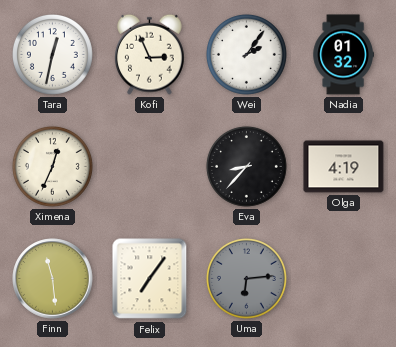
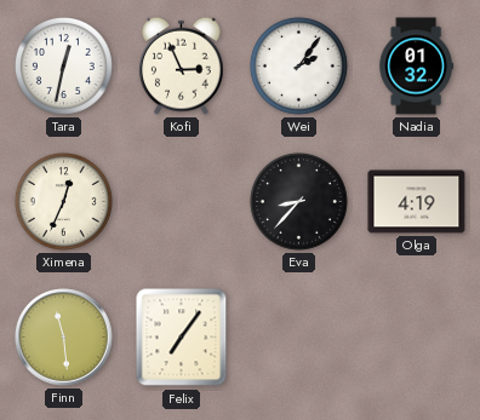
Uma: 6:14 -> none
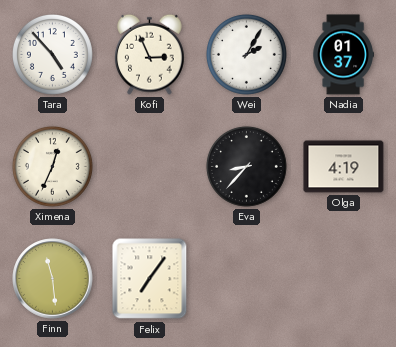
Tara: 12:32 -> 4:53
Wei: 2:06 -> 2:05
Nadia: 01:32 -> 01:37
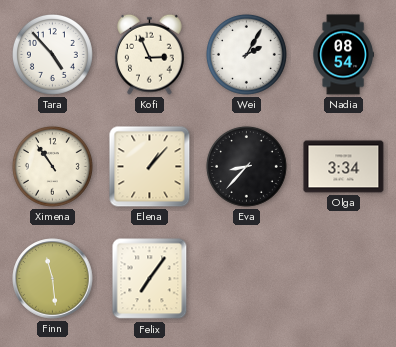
Nadia: 01:37 -> 08:54
Ximena: 12:34 -> 10:54
Elena: none -> 1:07
Olga: 4:19 -> 3:34
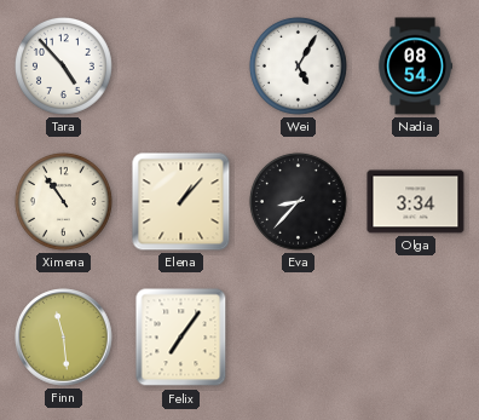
Kofi: 2:56 -> none
Wei: 2:05 -> 5:05
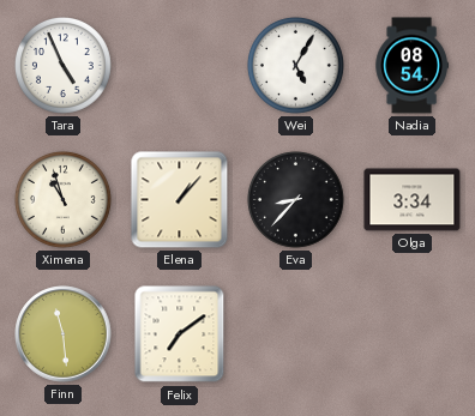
Tara: 4:53 -> 4:56
Ximena: 10:54 -> 10:57
Felix: 7:06 -> 7:09
